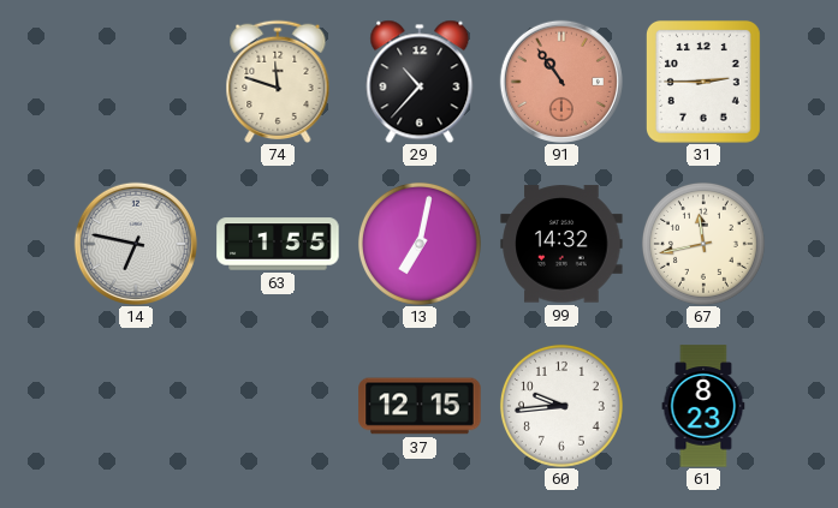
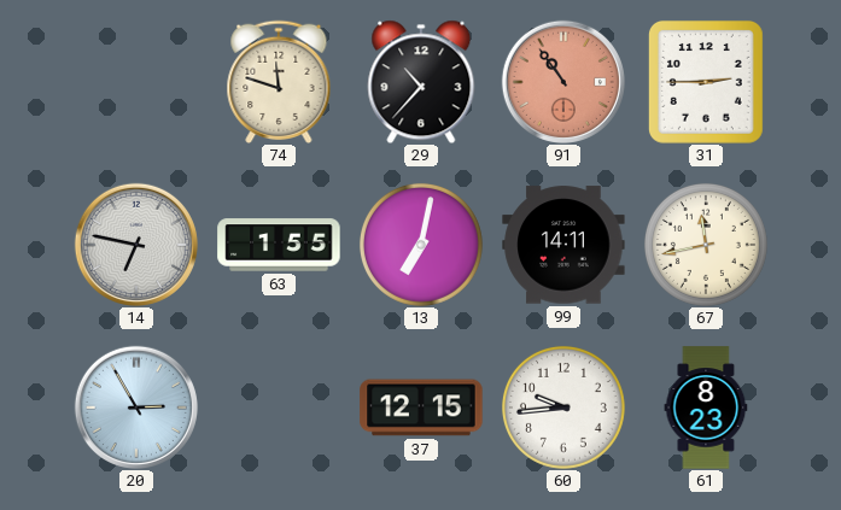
99: 14:32 -> 14:11
20: none -> 2:55
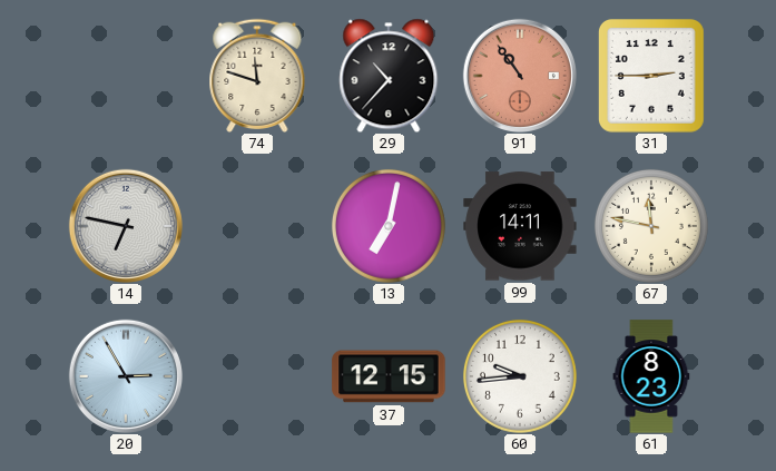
63: 1:55 -> none
67: 11:43 -> 11:47
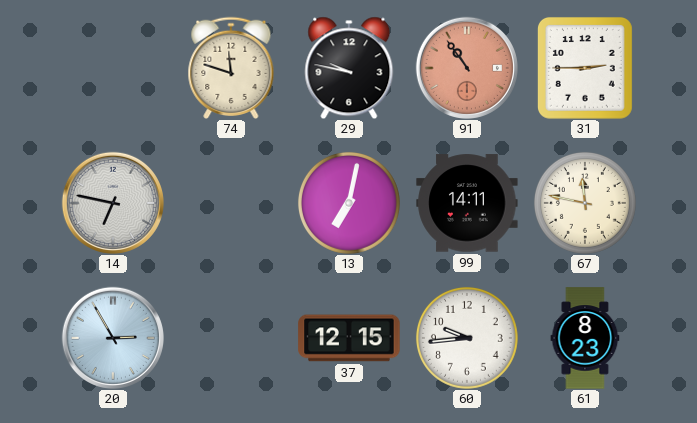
29: 10:37 -> 9:47
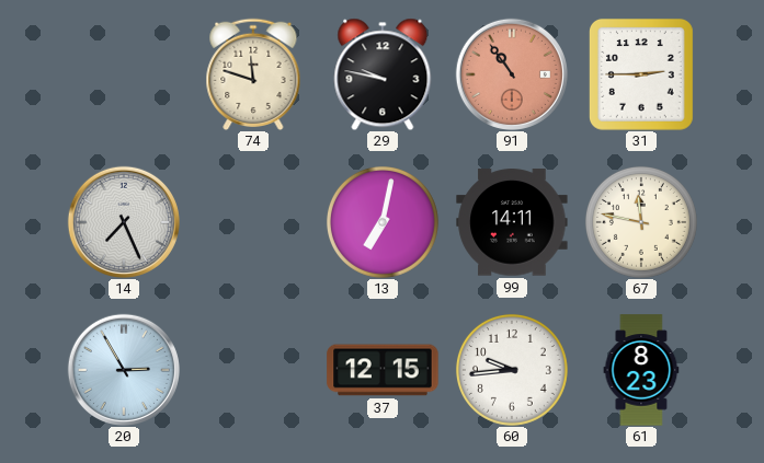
14: 6:47 -> 7:26
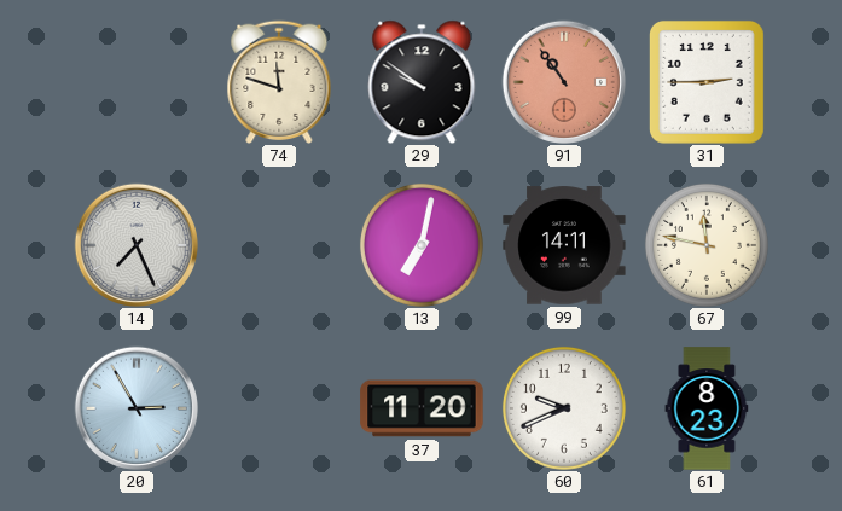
29: 9:47 -> 9:51
37: 12:15 -> 11:20
60: 9:44 -> 9:41
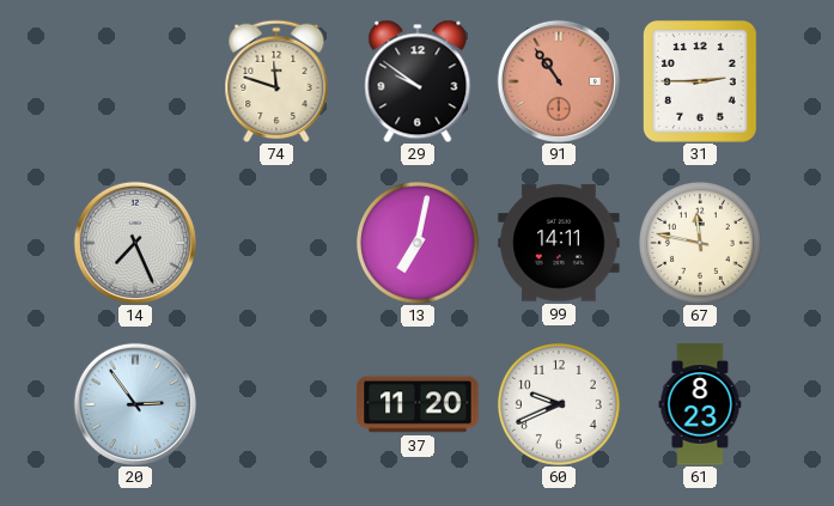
20: 2:55 -> 2:54
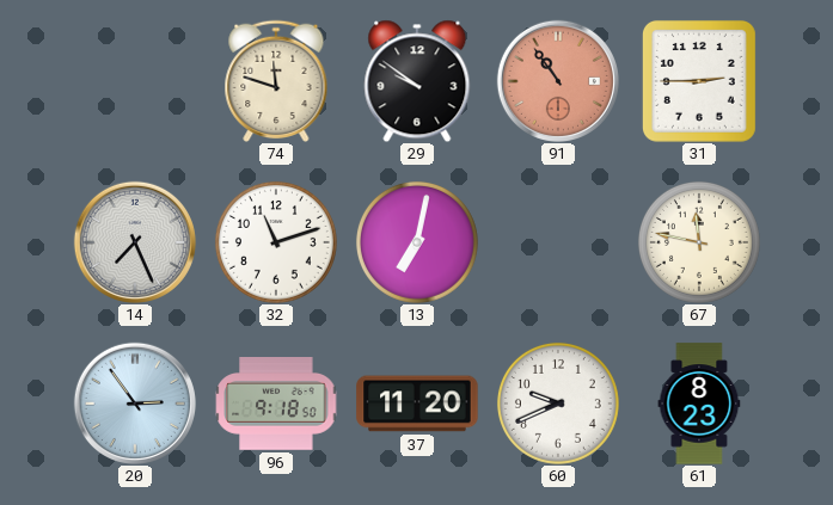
32: none -> 11:12
99: 14:11 -> none
96: none -> 9:18
